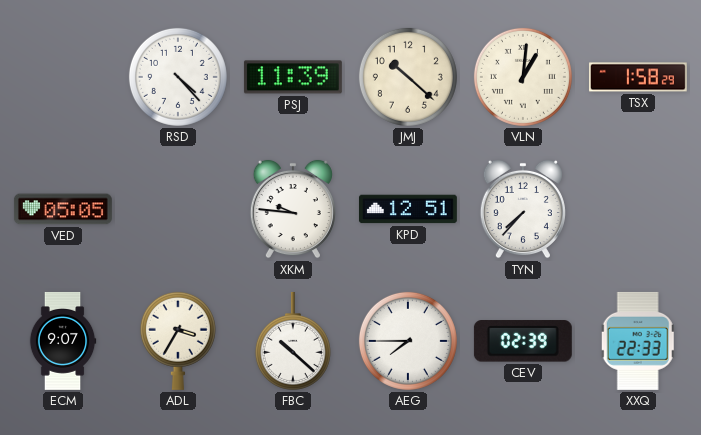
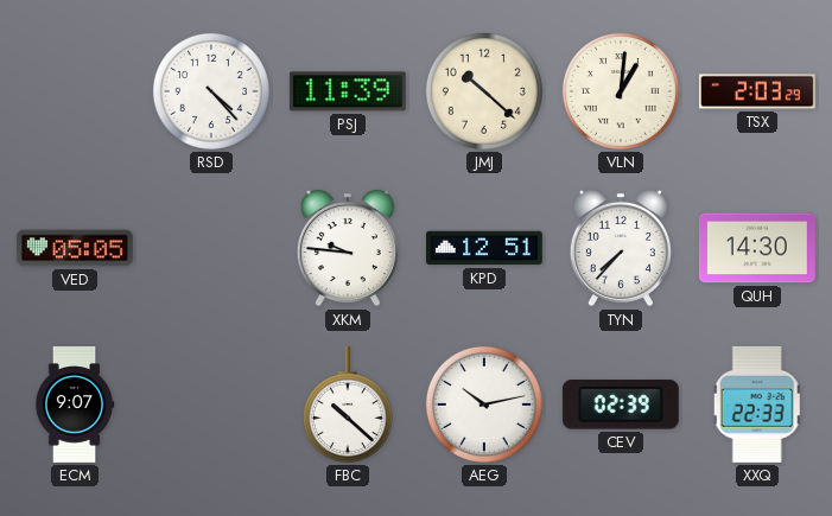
TSX: 1:58 -> 2:03
QUH: none -> 14:30
ADL: 3:35 -> none
AEG: 7:45 -> 10:13
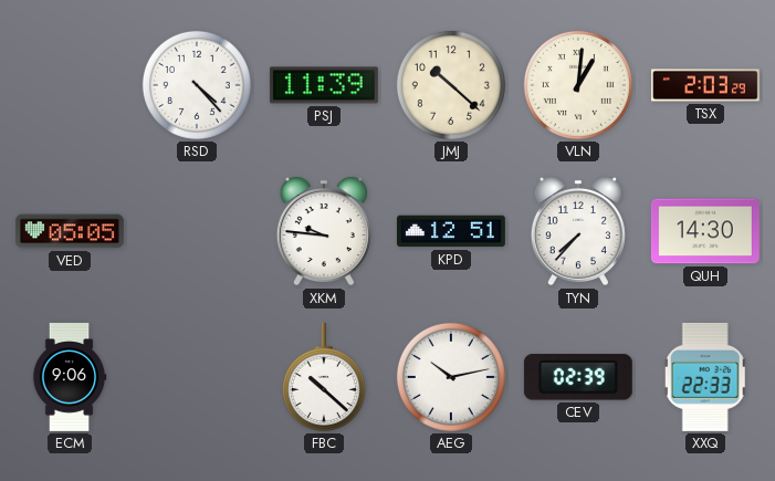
ECM: 9:07 -> 9:06
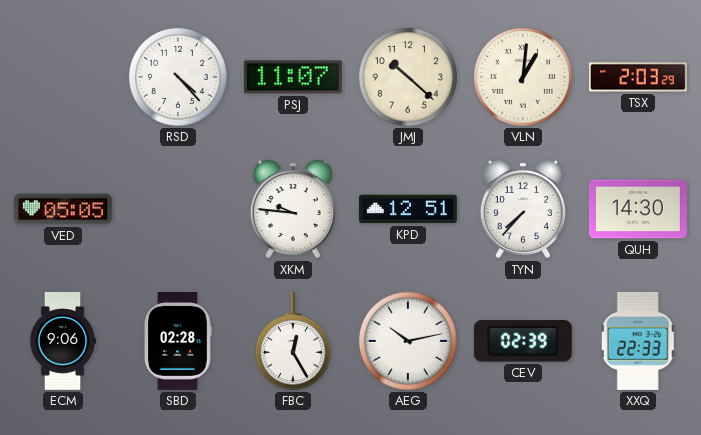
PSJ: 11:39 -> 11:07
SBD: none -> 02:28
FBC: 10:22 -> 12:25
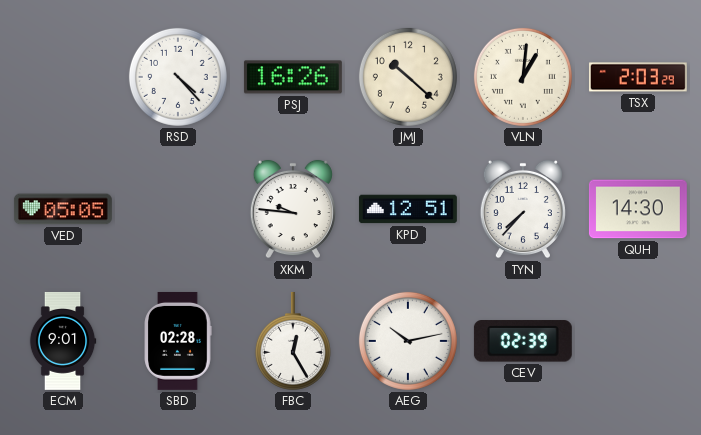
PSJ: 11:07 -> 16:26
ECM: 9:06 -> 9:01
XXQ: 22:33 -> none
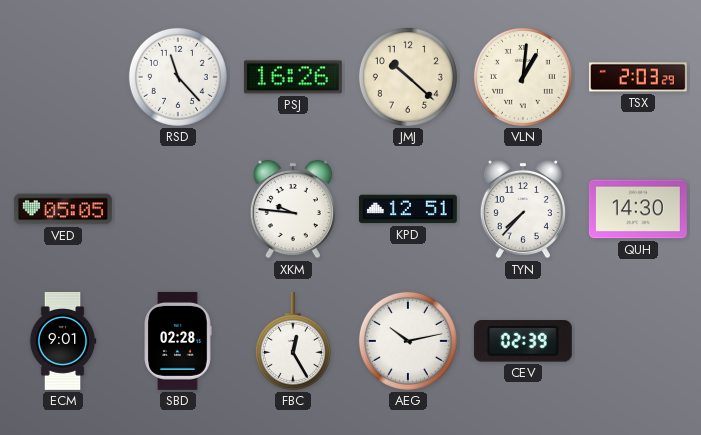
RSD: 4:23 -> 11:23
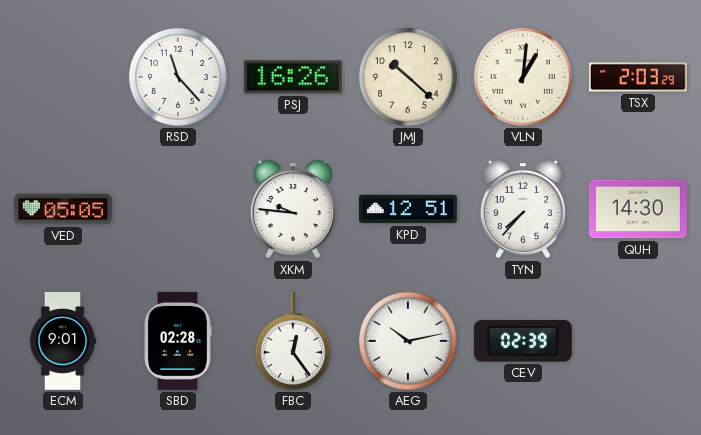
FBC: 12:25 -> 12:24
